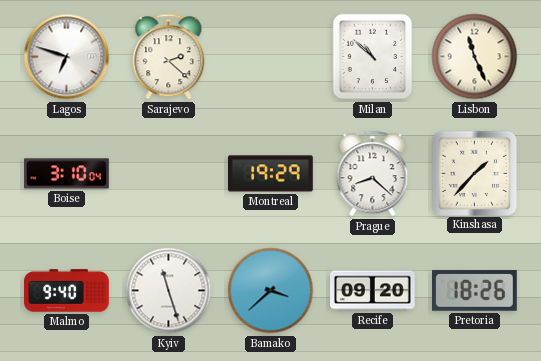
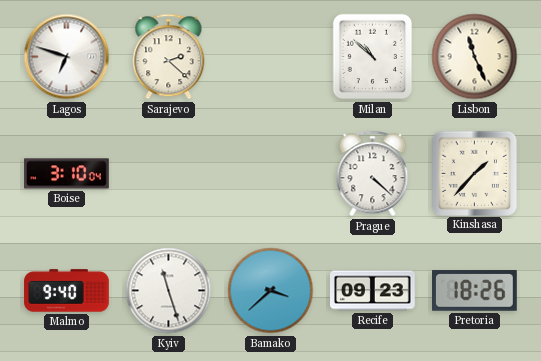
Montreal: 19:29 -> none
Prague: 8:22 -> 4:22
Recife: 09:20 -> 09:23
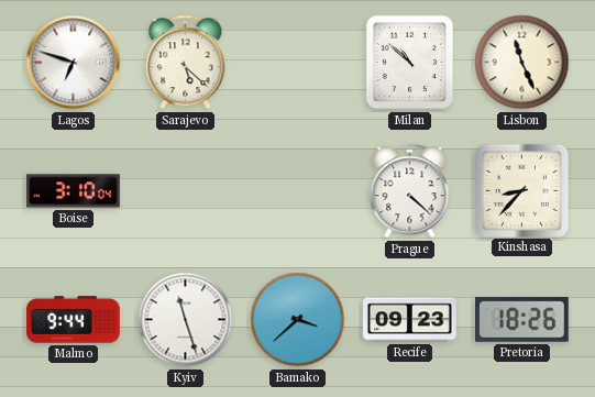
Sarajevo: 2:22 -> 5:22
Kinshasa: 1:37 -> 8:37
Malmo: 9:40 -> 9:44
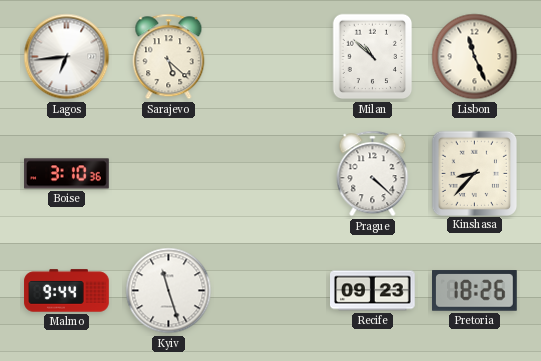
Lagos: 6:48 -> 6:44
Boise: 3:10:04 -> 3:10:36
Bamako: 3:38 -> none
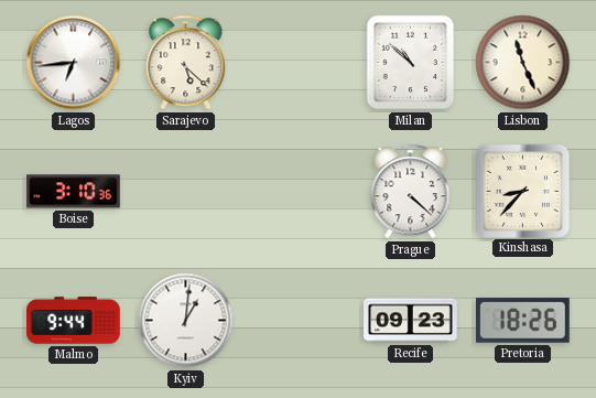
Kyiv: 11:27 -> 1:01
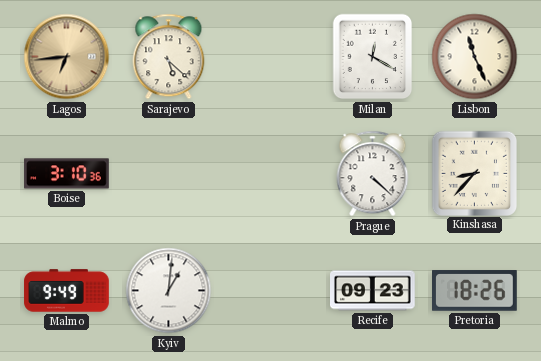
Lagos dial: white -> champagne
Milan: 10:52 -> 12:20
Malmo: 9:44 -> 9:49
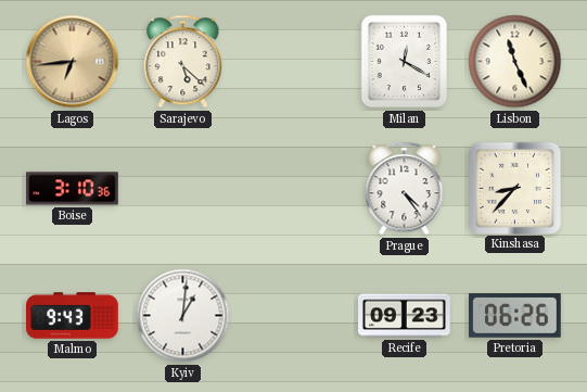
Prague: 4:22 -> 4:24
Malmo: 9:49 -> 9:43
Pretoria: 18:26 -> 06:26
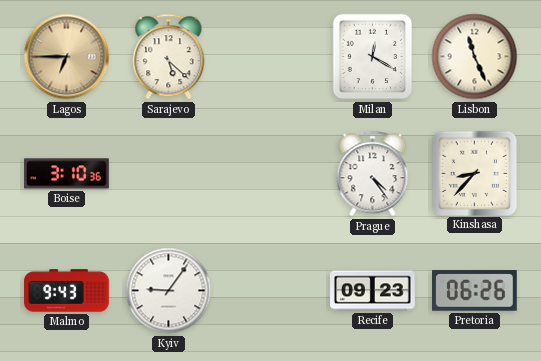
Lagos: 6:44 -> 6:45
Kyiv: 1:01 -> 9:06
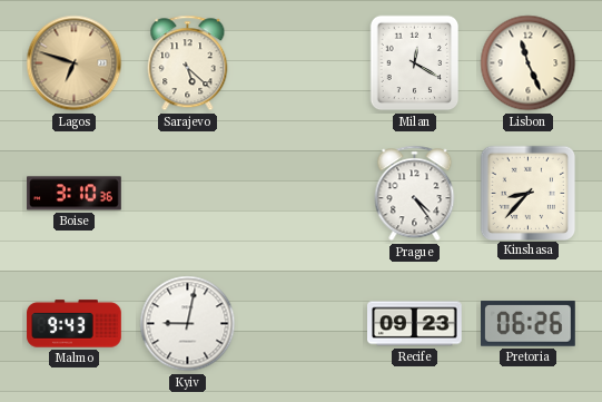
Lagos: 6:45 -> 6:48
Kyiv: 9:06 -> 9:02
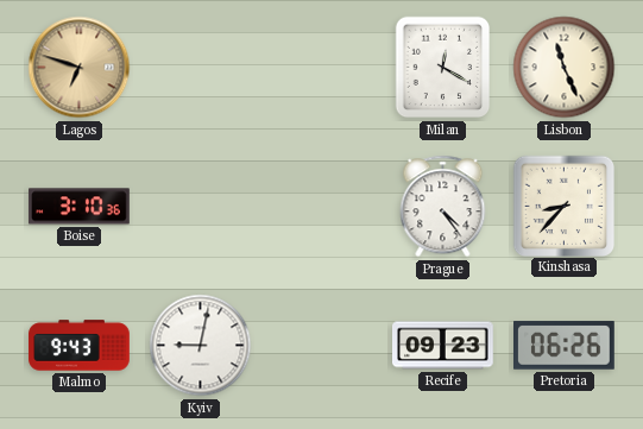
Sarajevo: 5:22 -> none
